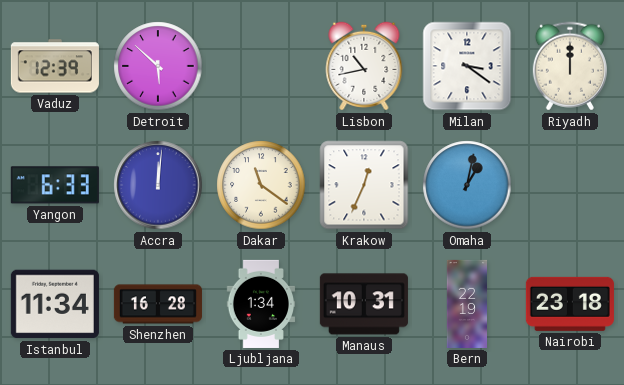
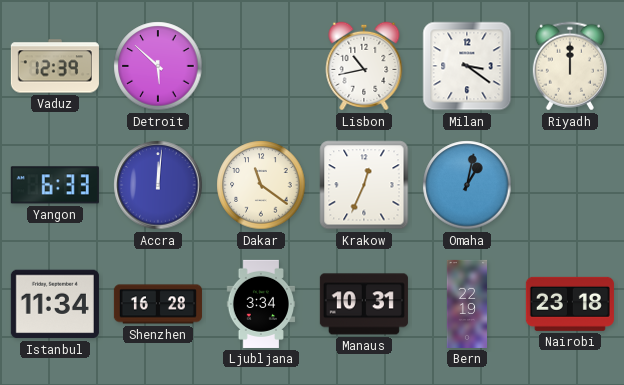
Ljubljana: 1:34 -> 3:34
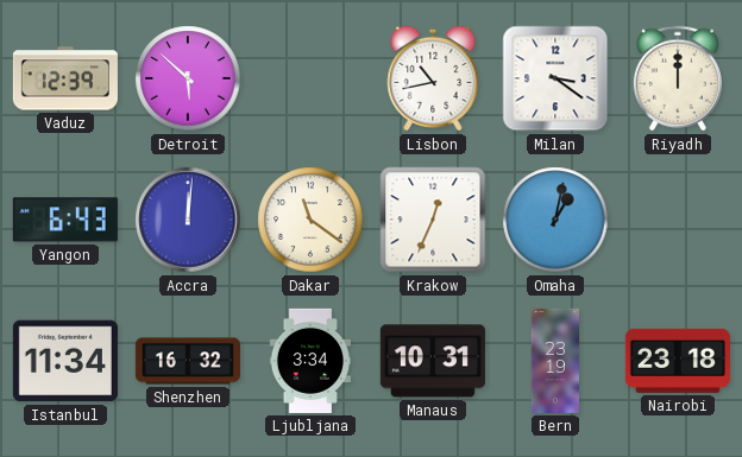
Yangon: 6:33 -> 6:43
Shenzhen: 16:28 -> 16:32
Bern: 22:19 -> 23:19
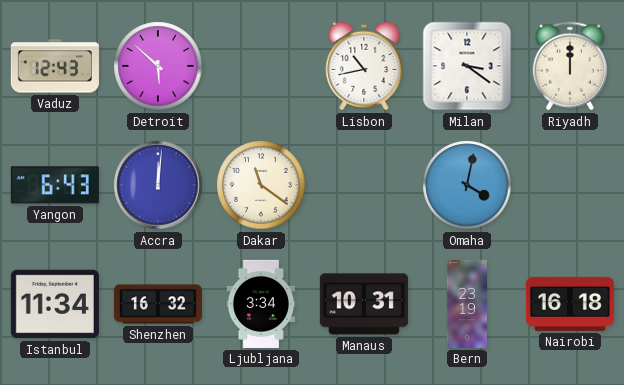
Vaduz: 12:39 -> 12:43
Krakow: 12:34 -> none
Omaha: 1:02 -> 4:02
Nairobi: 23:18 -> 16:18
